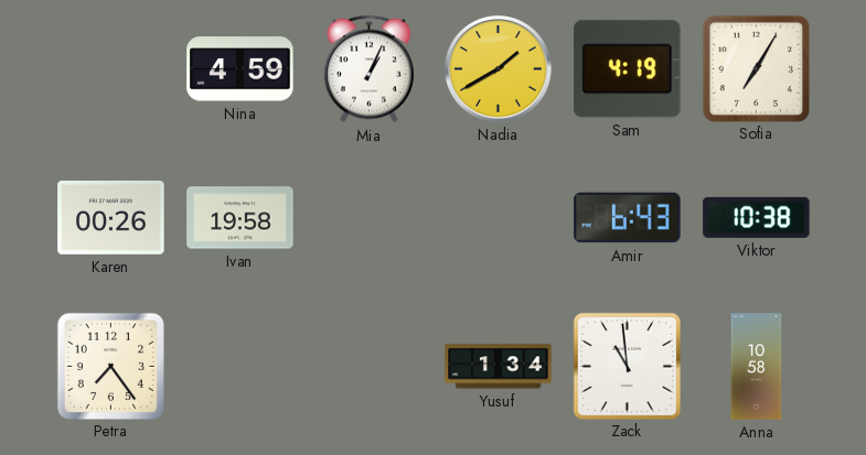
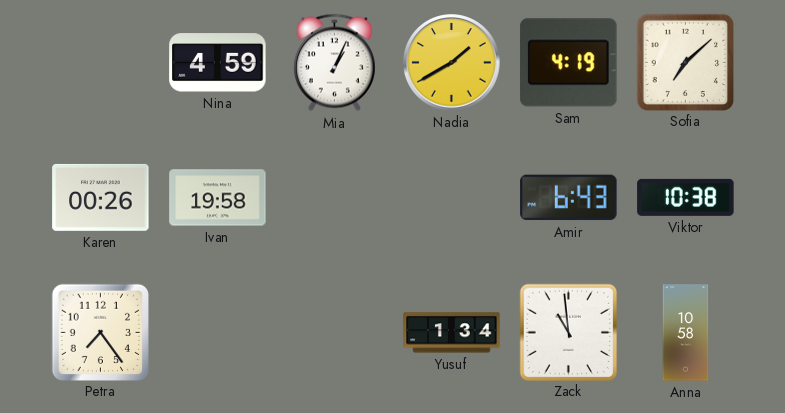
Sofia: 7:05 -> 7:08
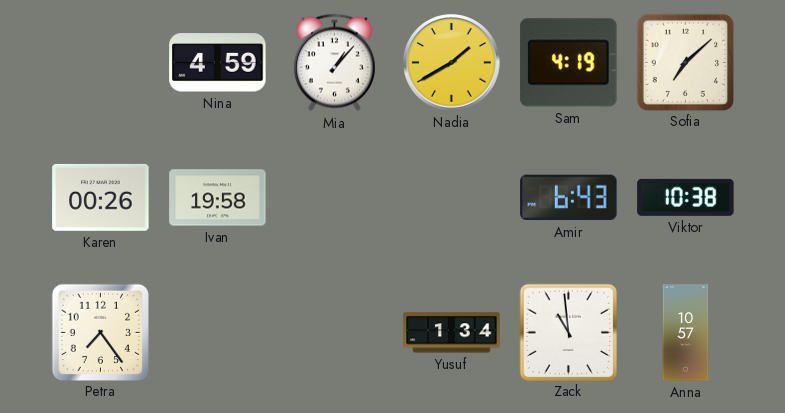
Mia: 1:04 -> 1:07
Anna: 10:58 -> 10:57
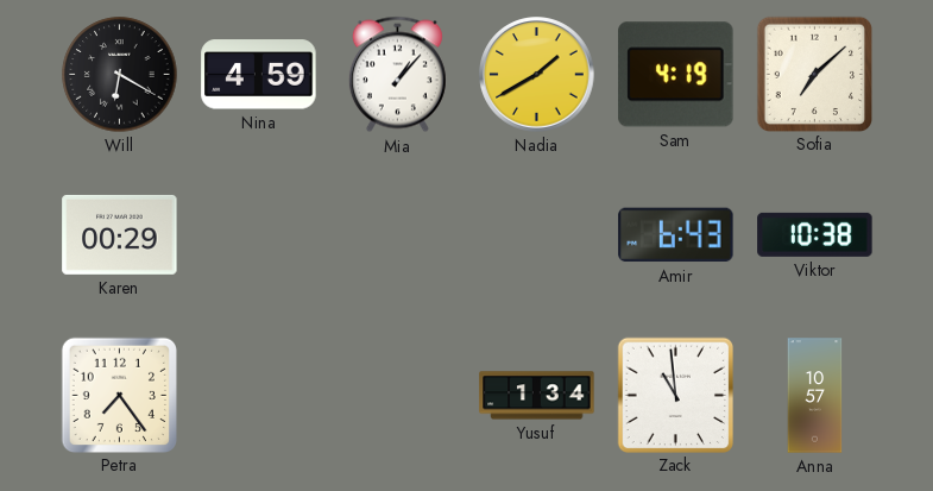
Will: none -> 6:20
Karen: 00:26 -> 00:29
Ivan: 19:58 -> none
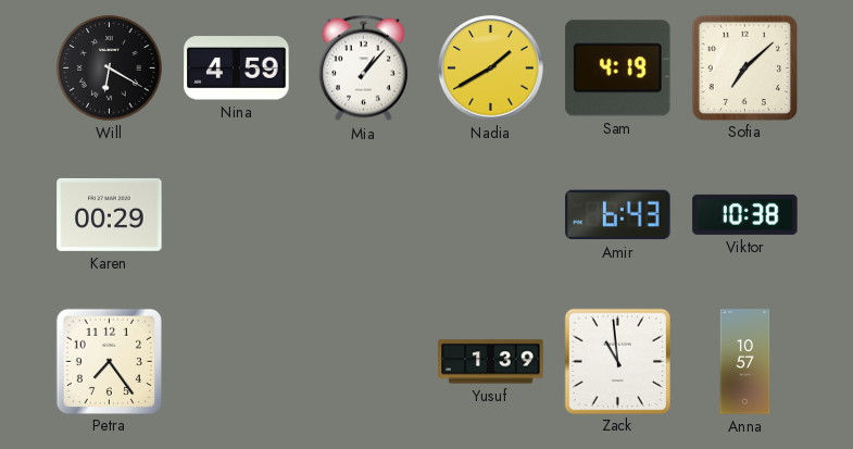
Yusuf: 1:34 -> 1:39
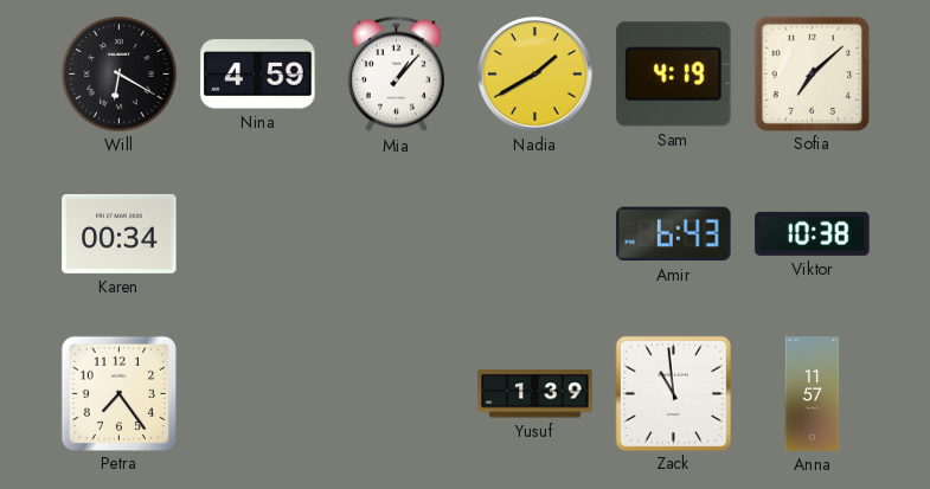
Karen: 00:29 -> 00:34
Anna: 10:57 -> 11:57
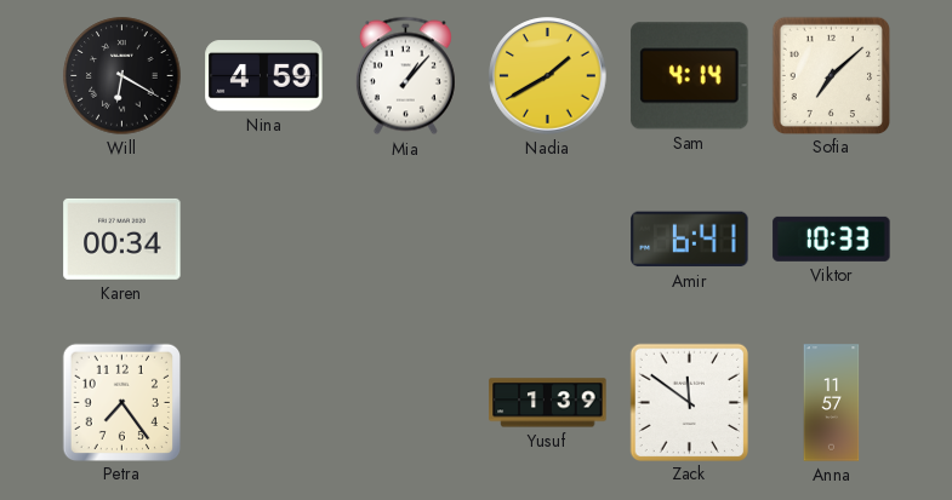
Sam: 4:19 -> 4:14
Amir: 6:43 -> 6:41
Viktor: 10:38 -> 10:33
Zack: 10:59 -> 11:51
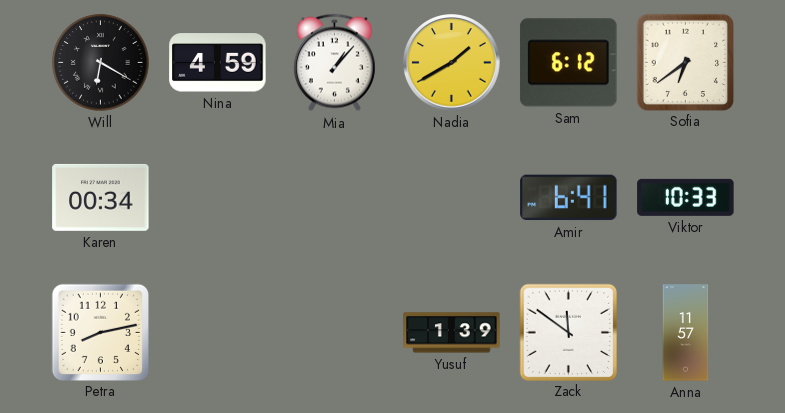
Sam: 4:14 -> 6:12
Sofia: 7:08 -> 6:39
Petra: 7:24 -> 8:13
